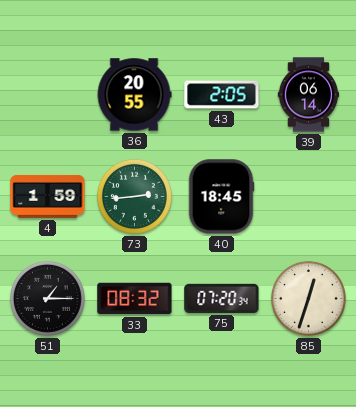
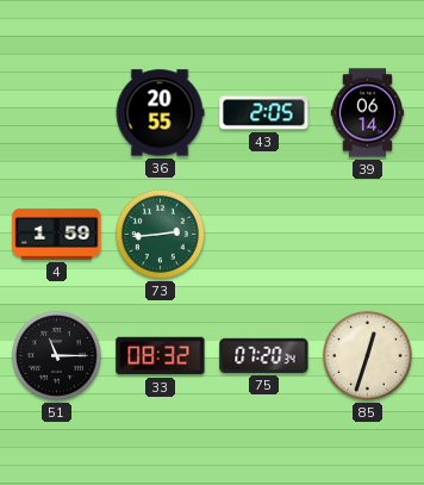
40: 18:45 -> none
51: 1:15 -> 11:15
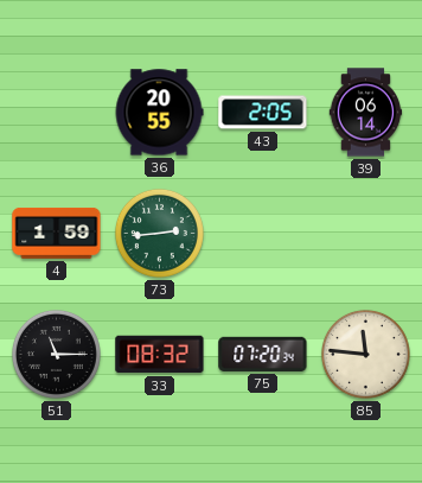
85: 12:33 -> 11:46
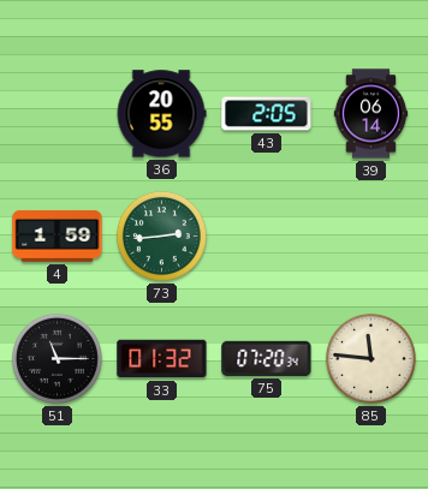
33: 08:32 -> 01:32
